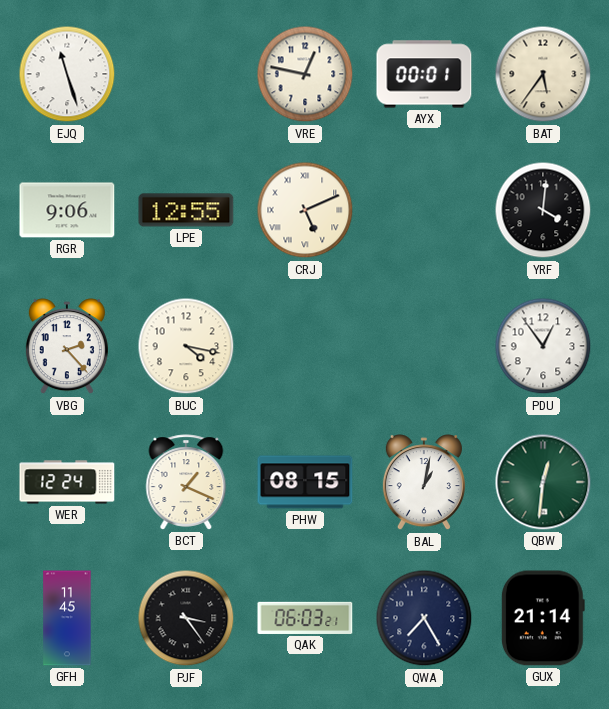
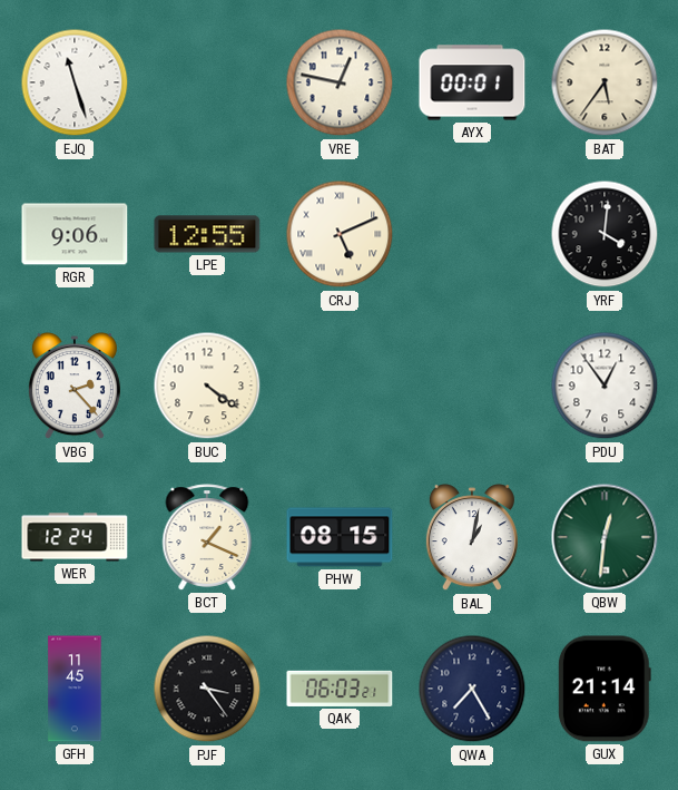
BUC: 4:17 -> 4:21
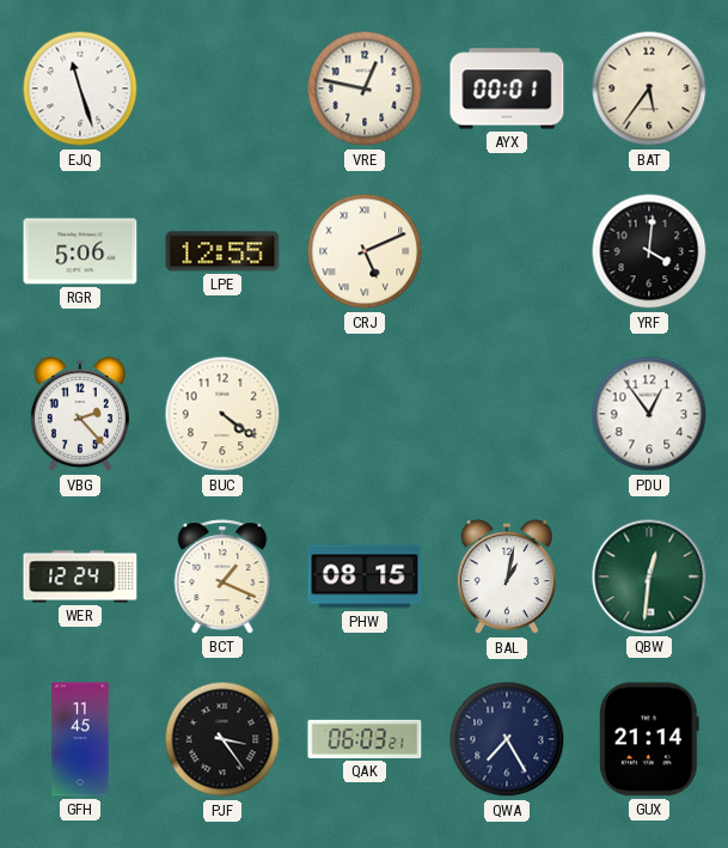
RGR: 9:06 -> 5:06
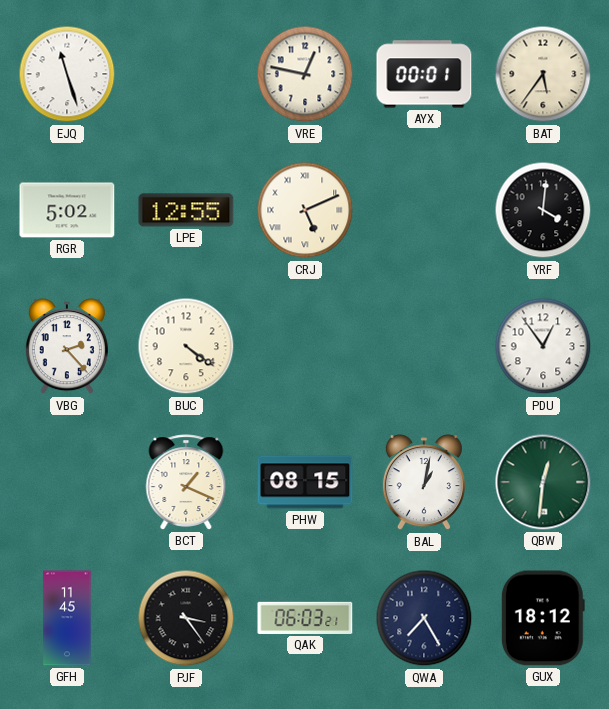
RGR: 5:06 -> 5:02
WER: 12:24 -> none
GUX: 21:14 -> 18:12
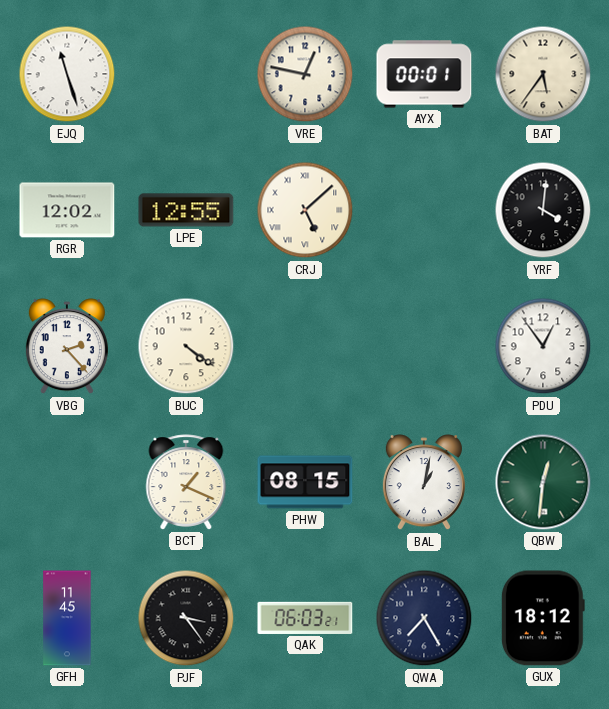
RGR: 5:02 -> 12:02
CRJ: 5:11 -> 5:08
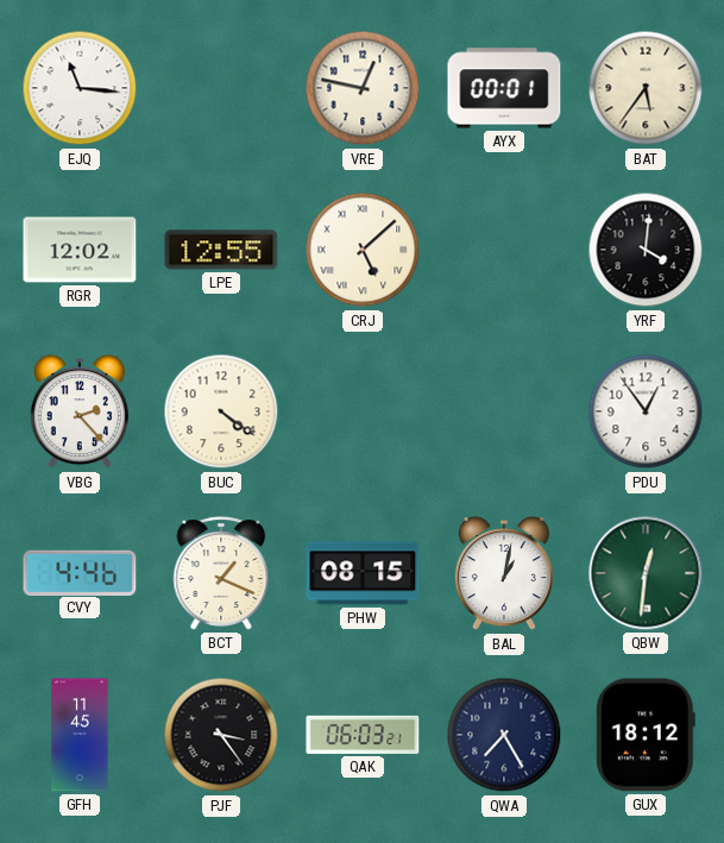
EJQ: 11:27 -> 11:16
CVY: none -> 4:46
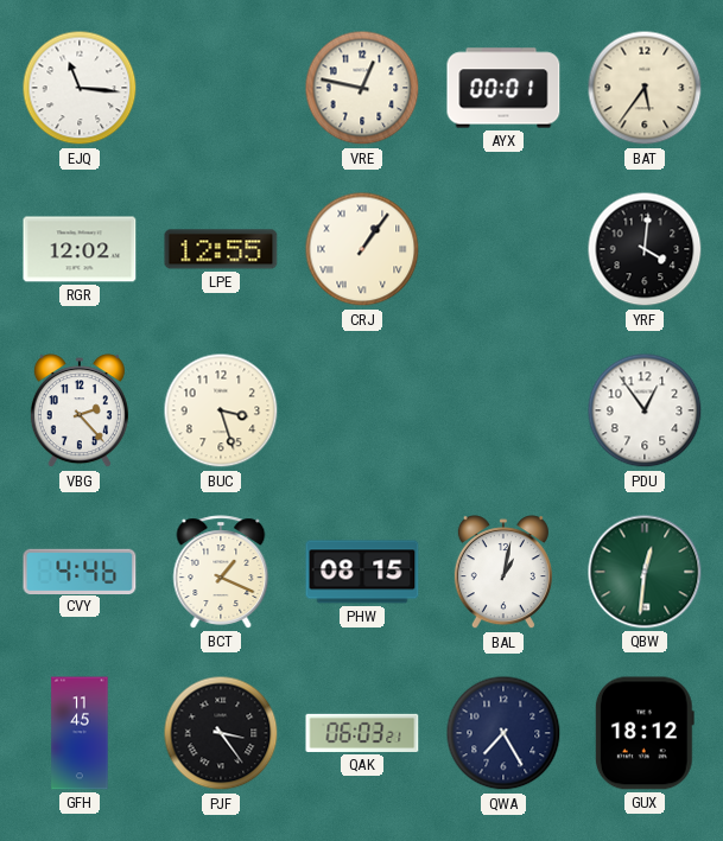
CRJ: 5:08 -> 1:06
BUC: 4:21 -> 3:27
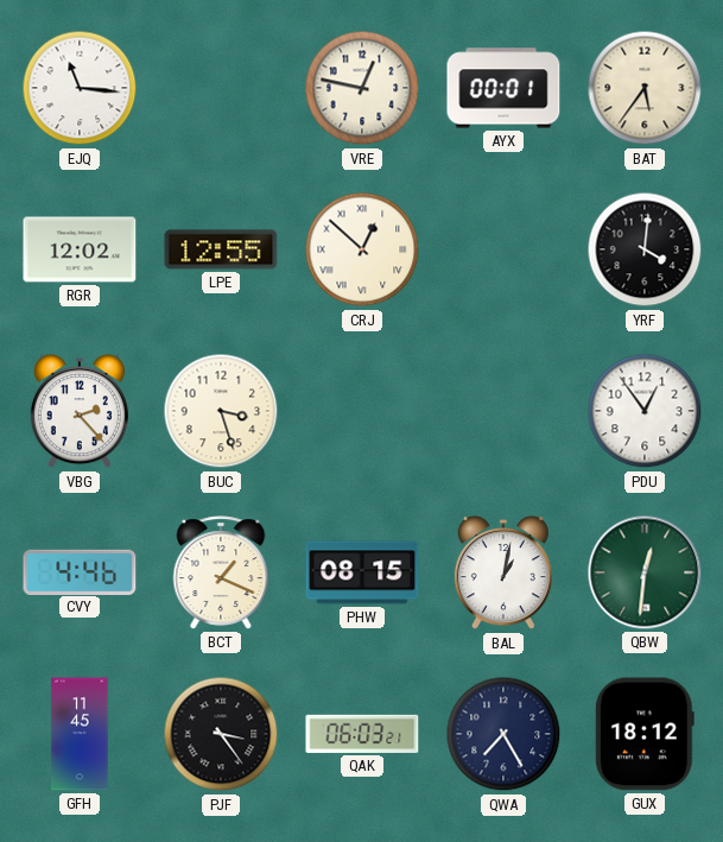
CRJ: 1:06 -> 12:52
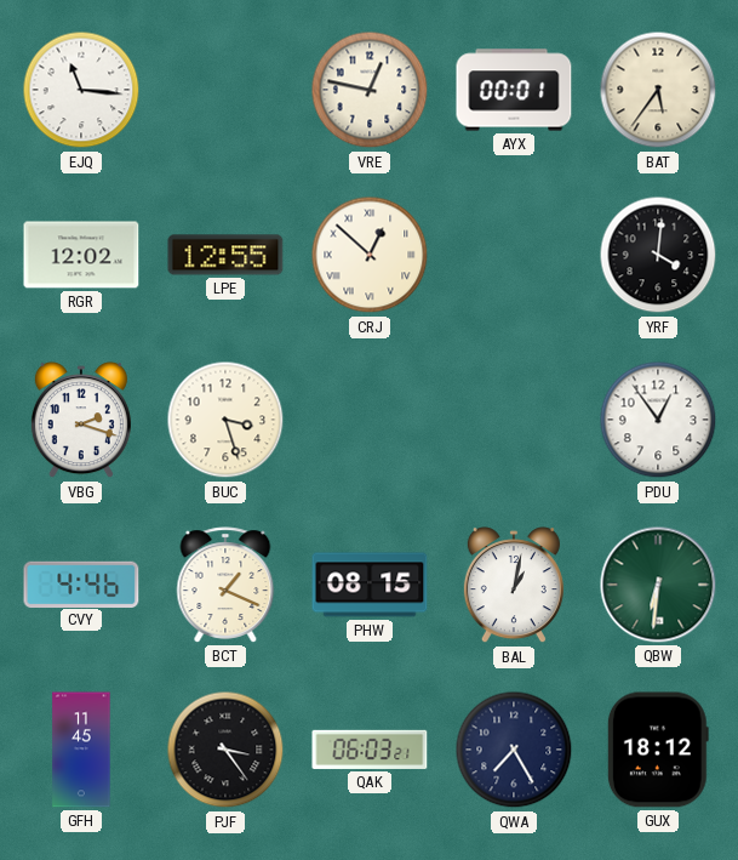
VBG: 2:23 -> 2:18
QBW: 12:31 -> 6:31
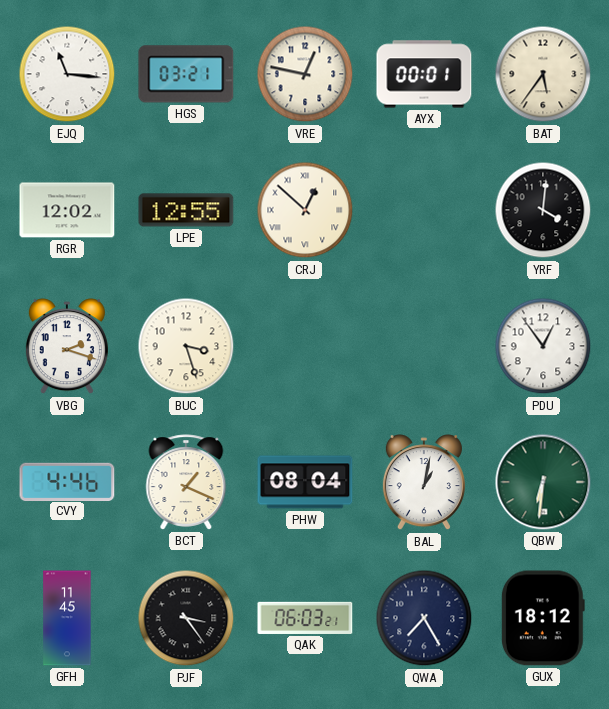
HGS: none -> 03:21
PHW: 08:15 -> 08:04
